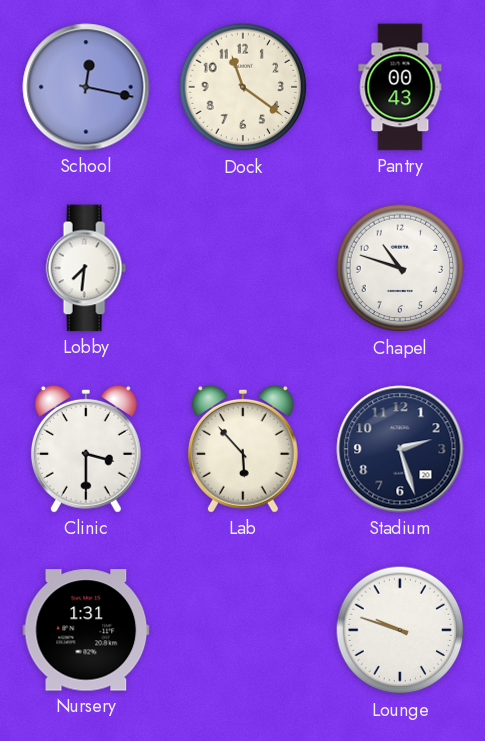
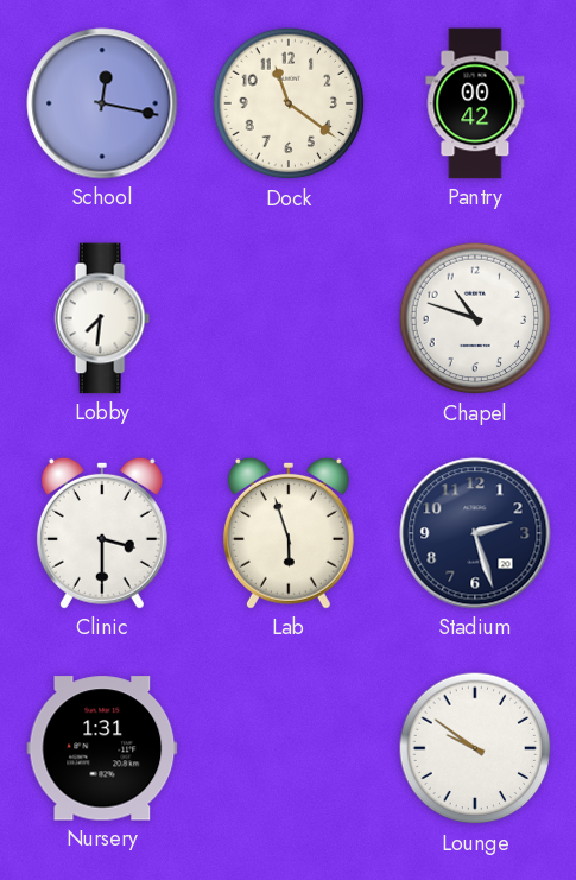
Pantry: 00:43 -> 00:42
Lab: 5:53 -> 5:57
Lounge: 9:48 -> 9:51
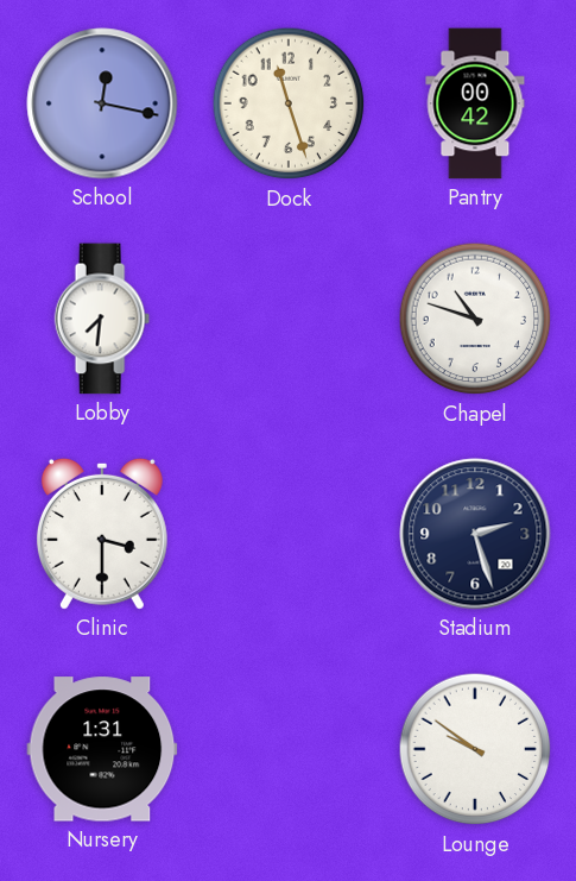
Dock: 11:21 -> 11:27
Lab: 5:57 -> none
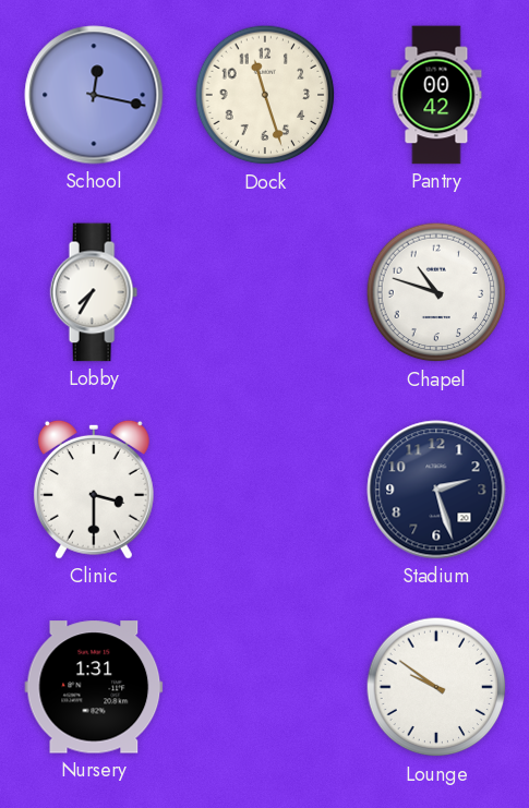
Lobby: 7:31 -> 7:35
